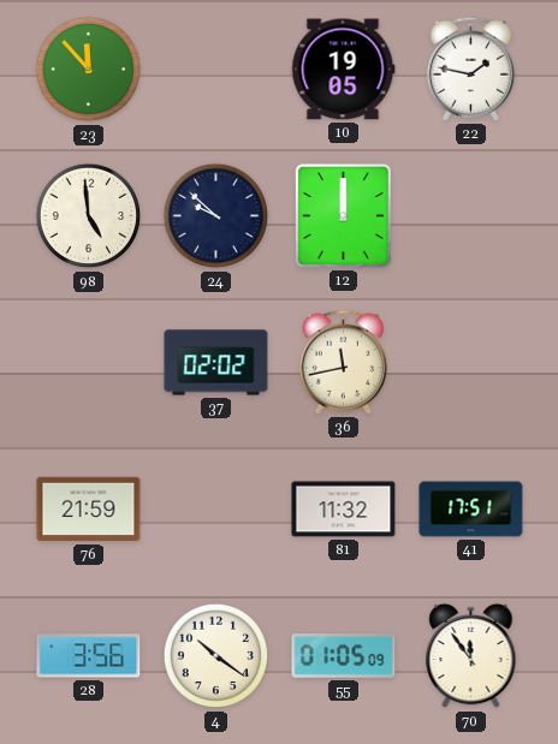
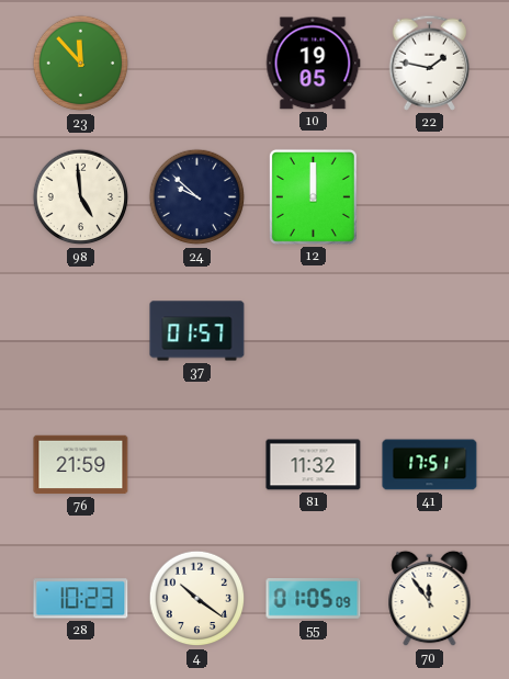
37: 02:02 -> 01:57
36: 11:43 -> none
28: 3:56 -> 10:23
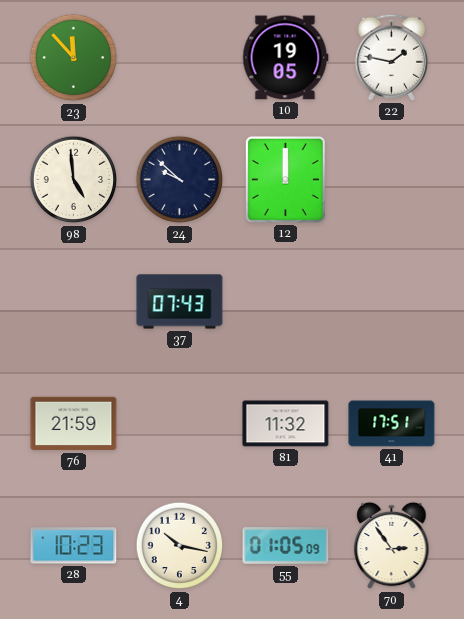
37: 01:57 -> 07:43
4: 10:21 -> 10:17
70: 11:54 -> 2:54
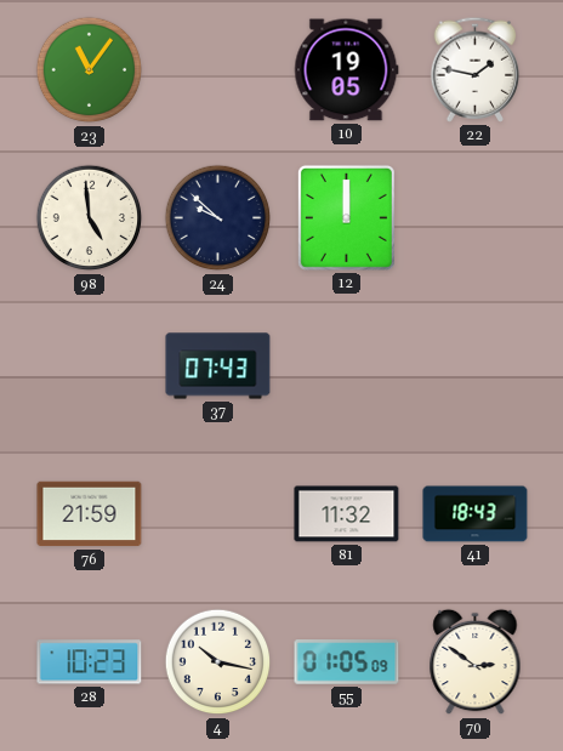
23: 11:53 -> 11:06
41: 17:51 -> 18:43
70: 2:54 -> 2:51
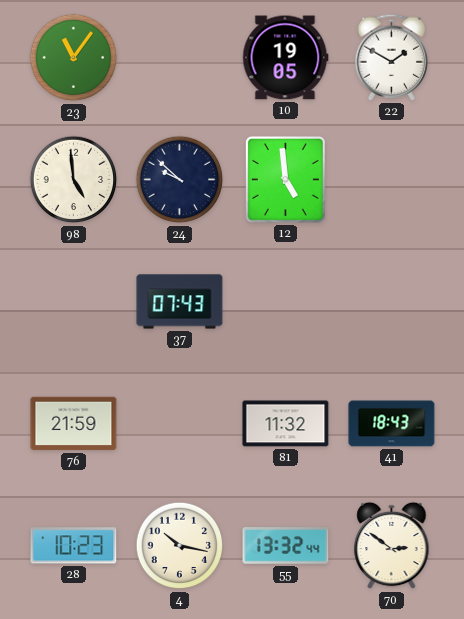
22: 1:47 -> 1:50
12: 12:00 -> 4:59
55: 01:05 -> 13:32
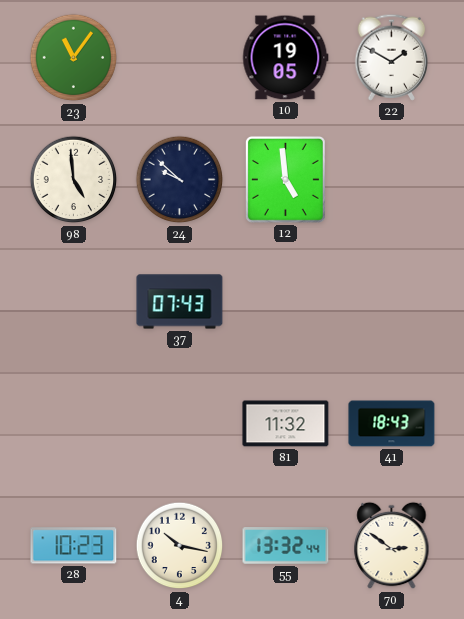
76: 21:59 -> none
